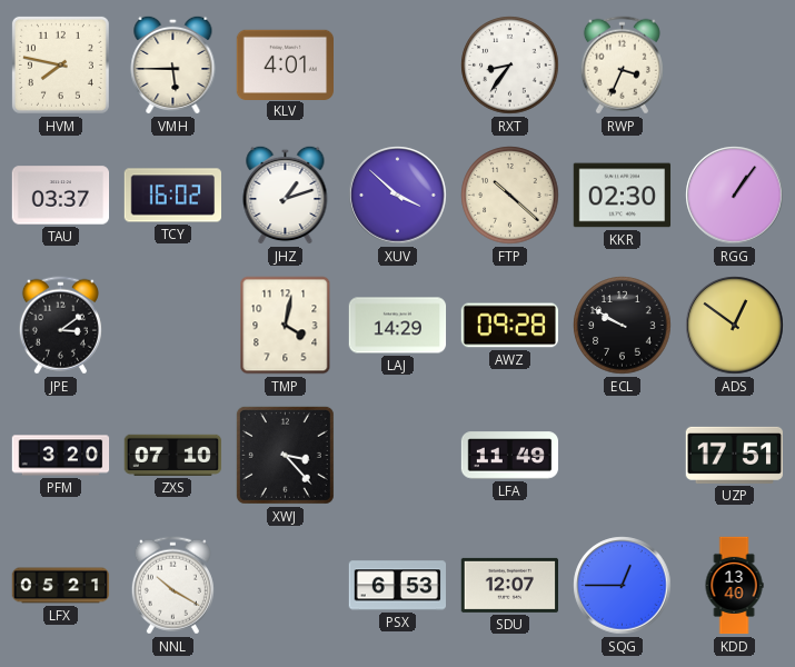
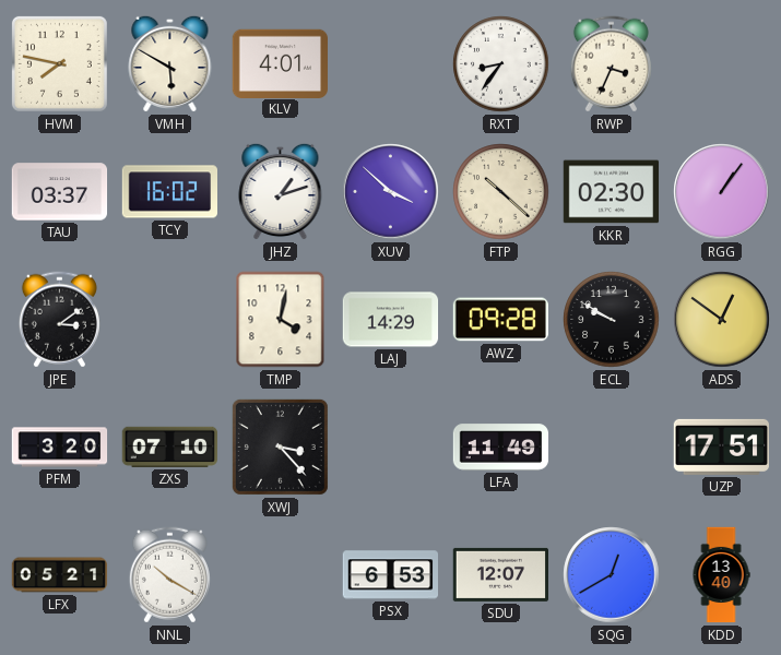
VMH: 5:45 -> 5:50
SQG: 12:45 -> 12:40
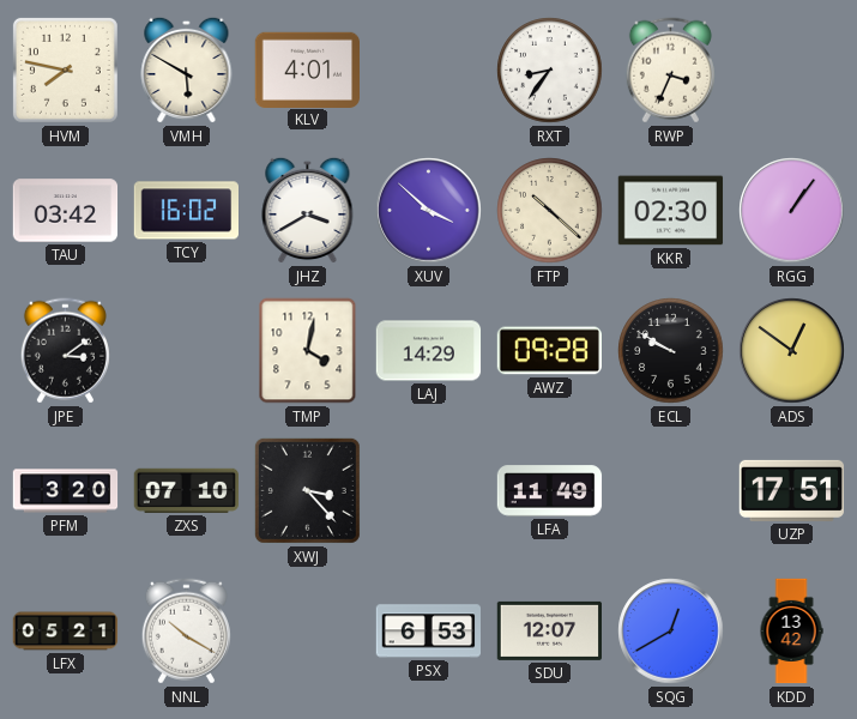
TAU: 03:37 -> 03:42
JHZ: 1:12 -> 3:40
KDD: 13:40 -> 13:42
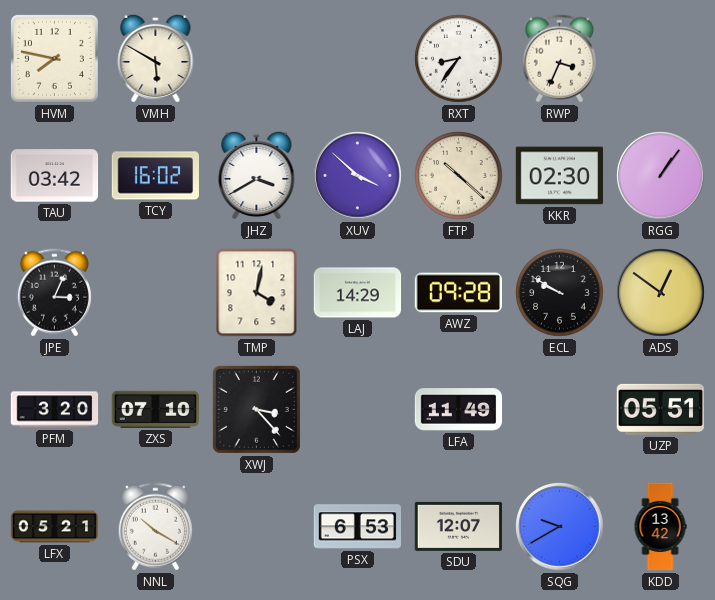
KLV: 4:01 -> none
JPE: 3:09 -> 3:04
UZP: 17:51 -> 05:51
SQG: 12:40 -> 9:40
